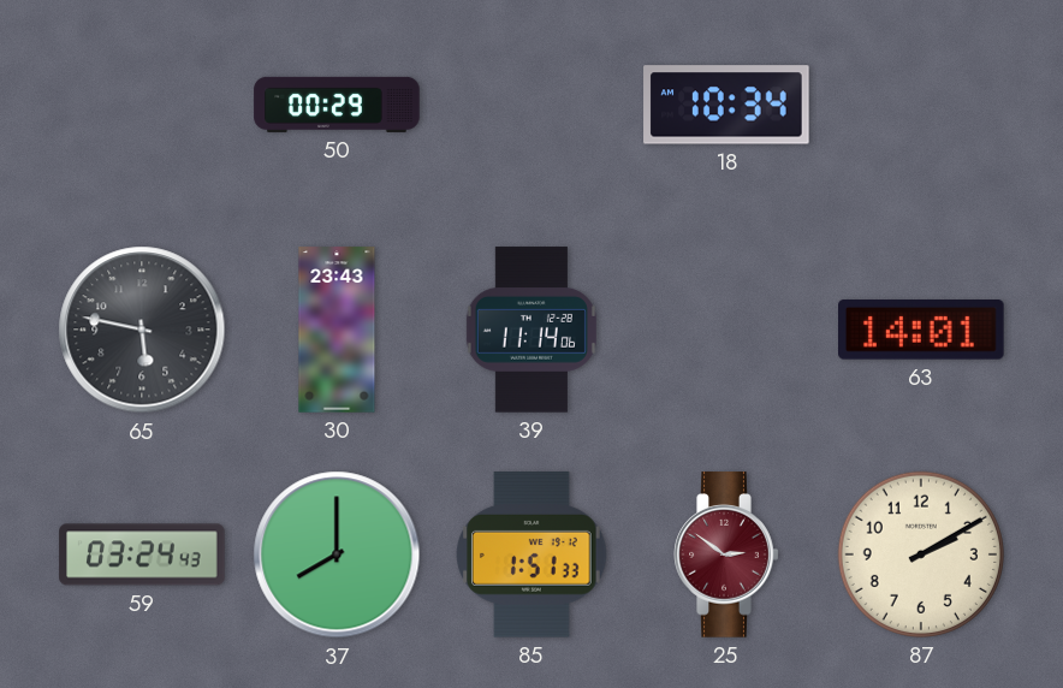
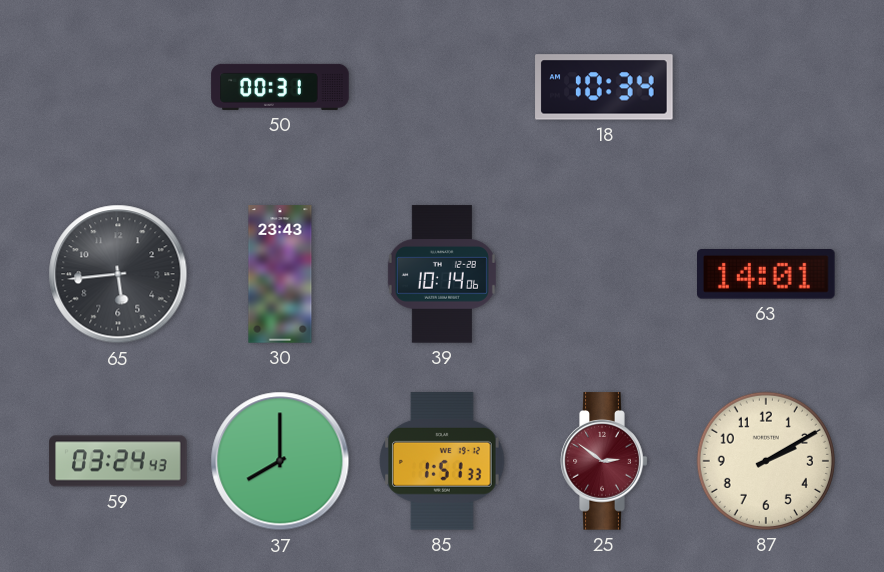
50: 00:29 -> 00:31
65: 5:47 -> 5:44
39: 11:14 -> 10:14
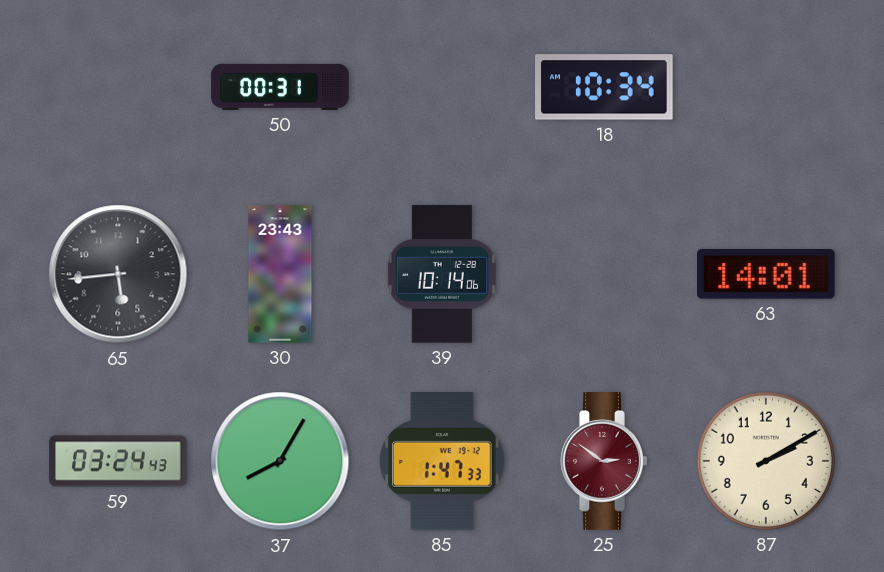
37: 8:00 -> 8:05
85: 1:51 -> 1:47
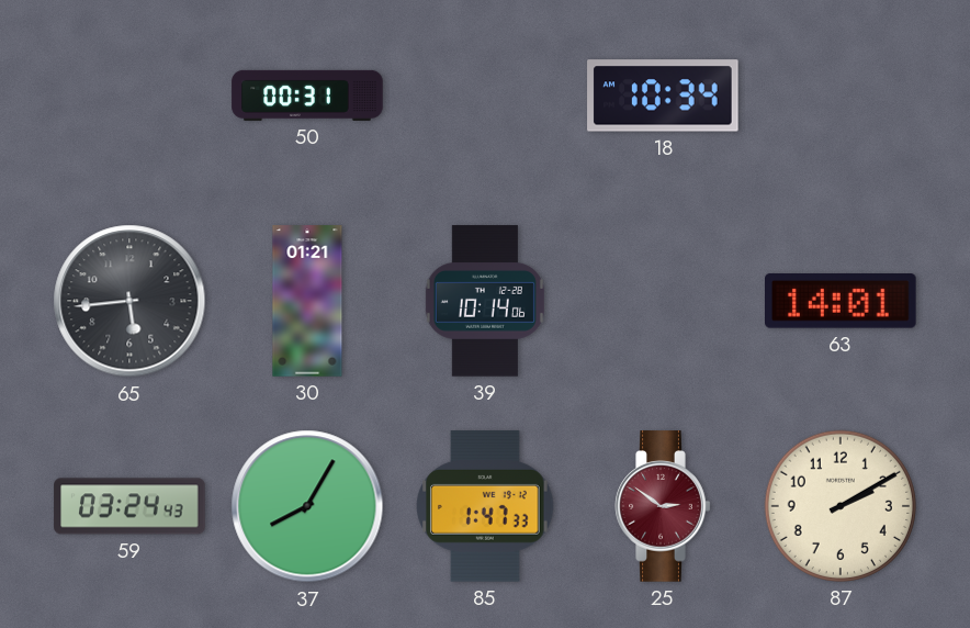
30: 23:43 -> 01:21
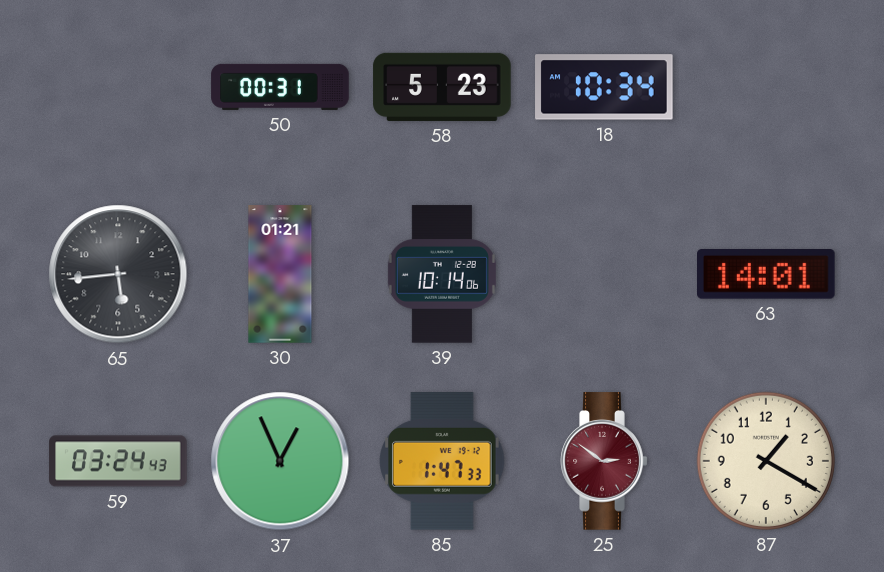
58: none -> 5:23
37: 8:05 -> 12:56
87: 2:10 -> 1:20
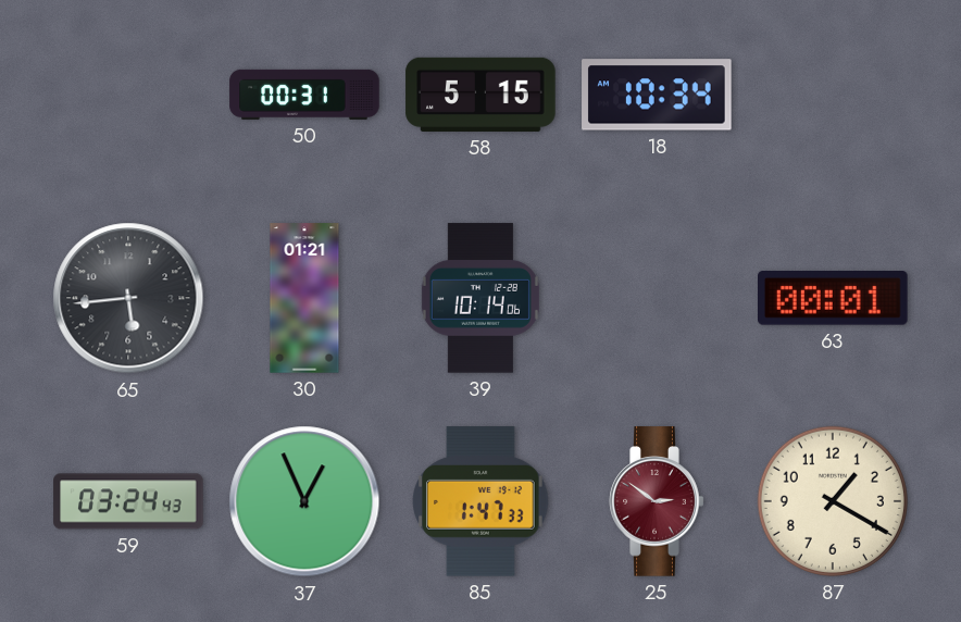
58: 5:23 -> 5:15
63: 14:01 -> 00:01
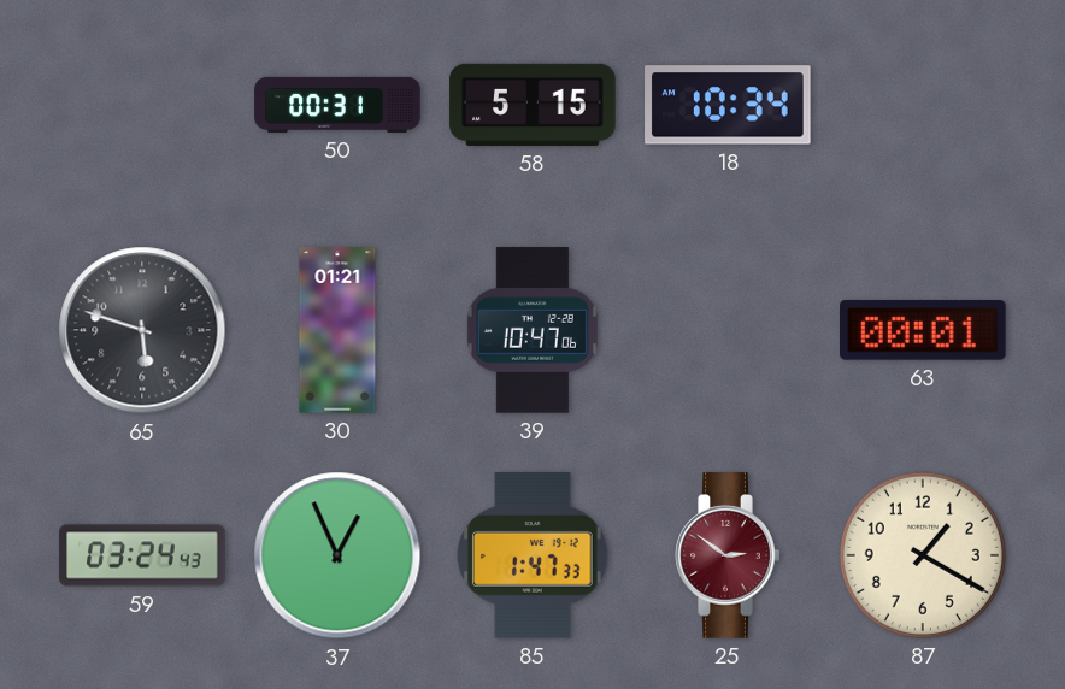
65: 5:44 -> 5:48
39: 10:14 -> 10:47
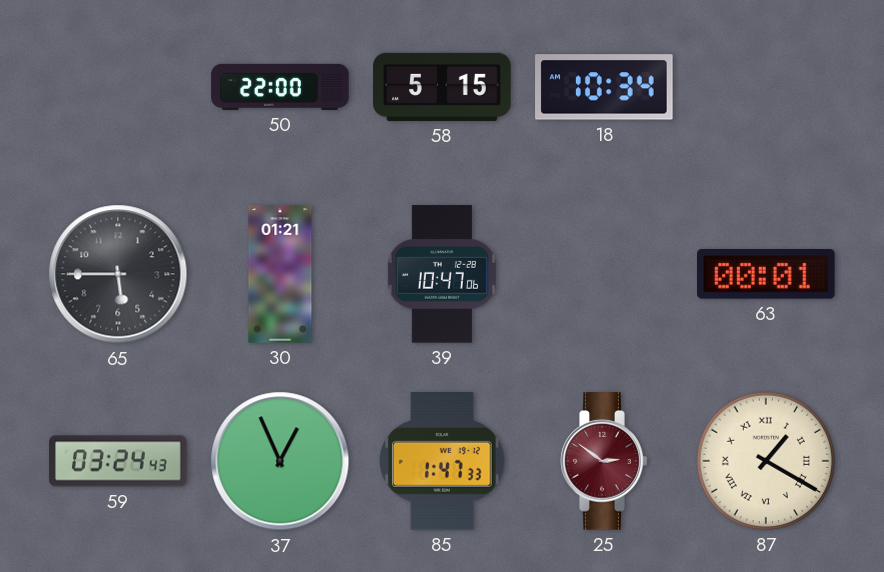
50: 00:31 -> 22:00
65: 5:48 -> 5:45
87 numerals: Arabic -> Roman
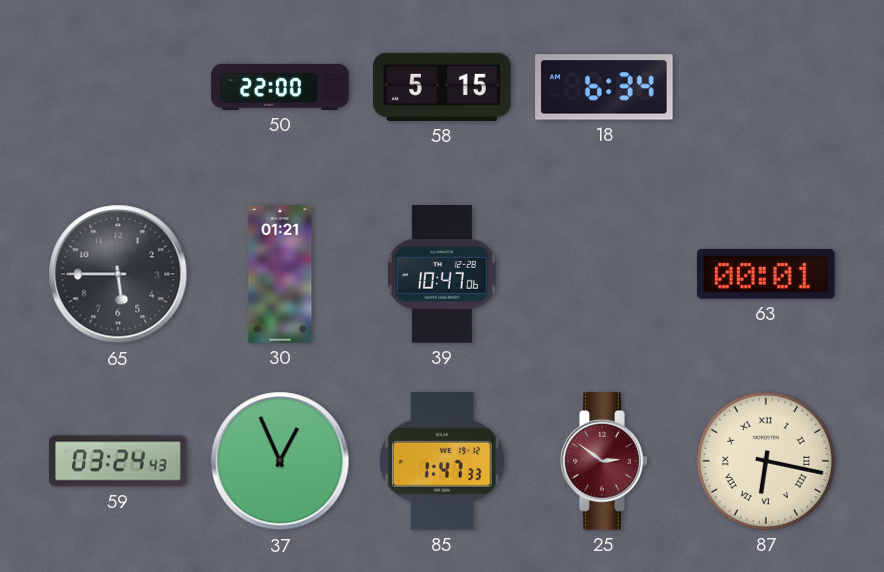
18: 10:34 -> 6:34
87: 1:20 -> 6:17
